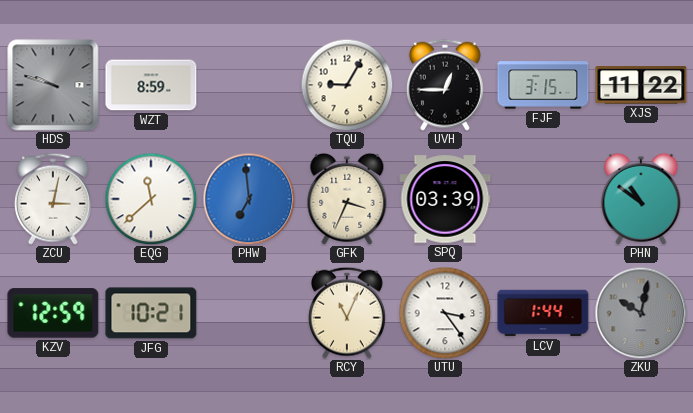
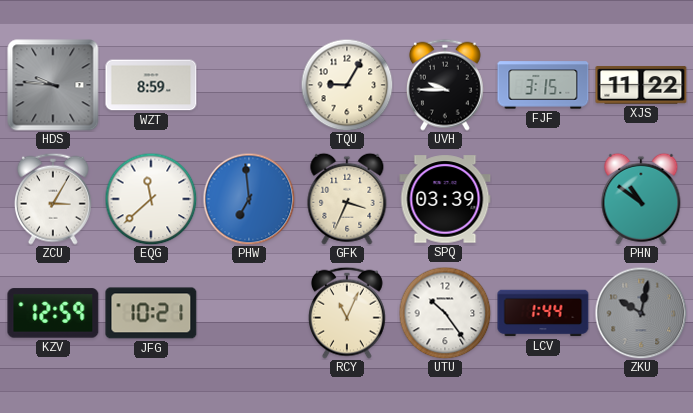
HDS: 9:48 -> 9:46
UVH: 12:45 -> 9:45
ZCU: 3:02 -> 3:05
UTU: 3:24 -> 10:24
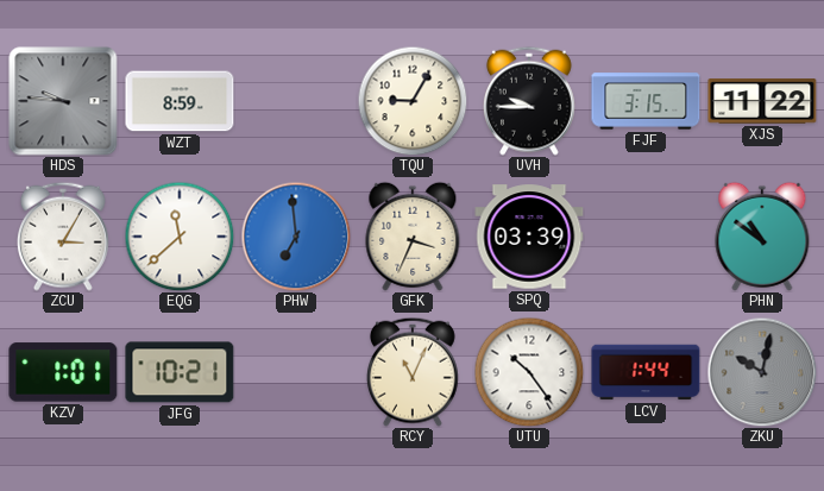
KZV: 12:59 -> 1:01
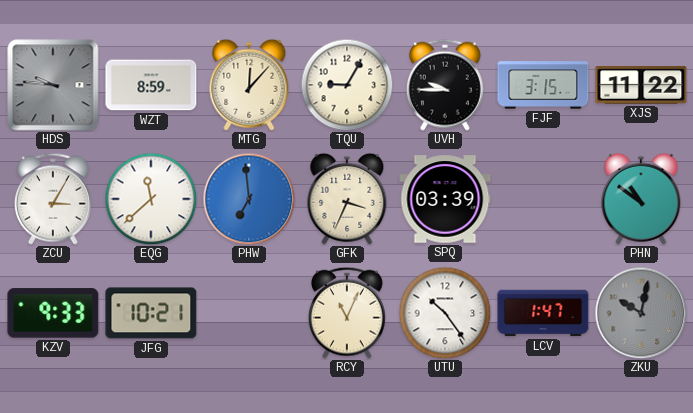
MTG: none -> 12:07
KZV: 1:01 -> 9:33
LCV: 1:44 -> 1:47
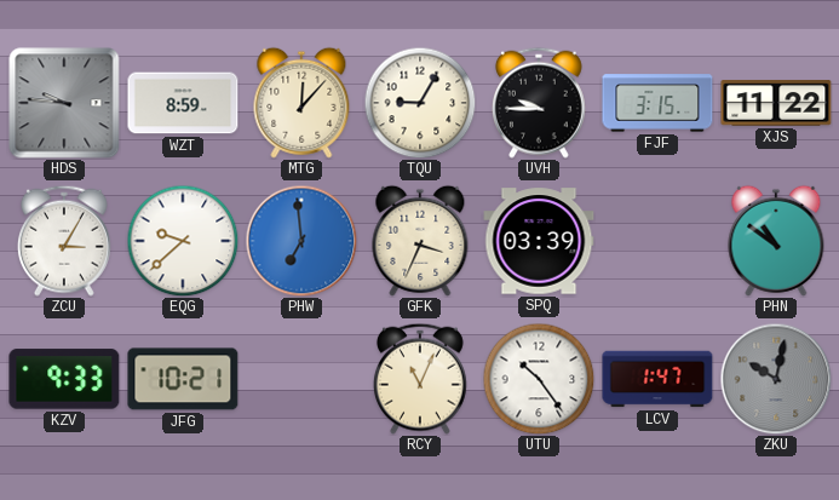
EQG: 11:38 -> 9:38
